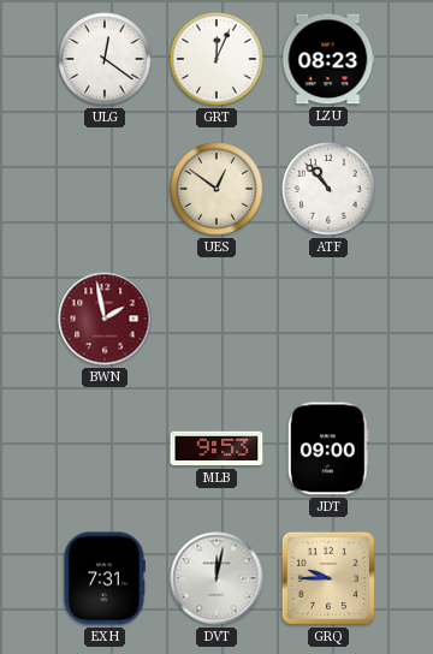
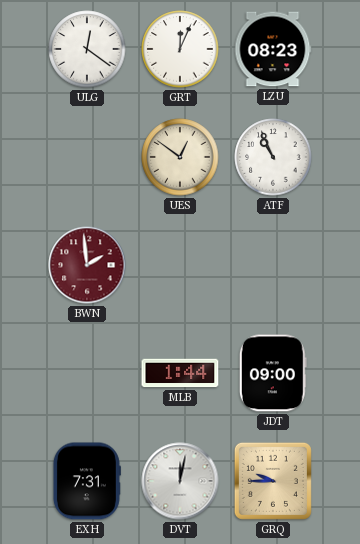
ATF: 10:53 -> 10:56
BWN: 1:58 -> 1:59
MLB: 9:53 -> 1:44
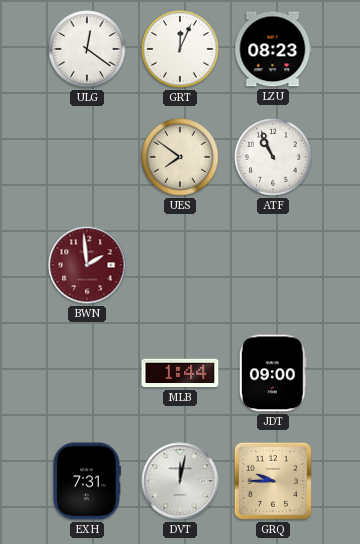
UES: 12:51 -> 7:51
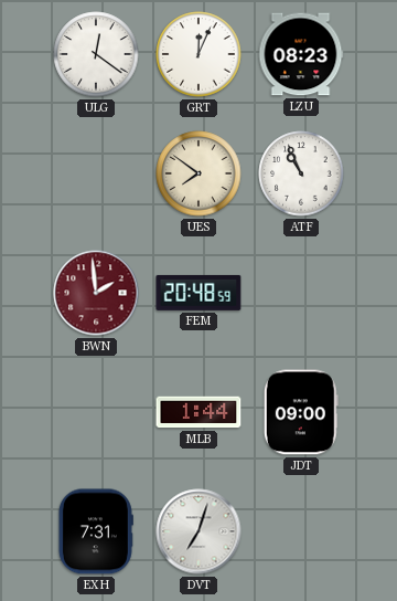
FEM: none -> 20:48
DVT: 12:02 -> 7:03
GRQ: 9:45 -> none
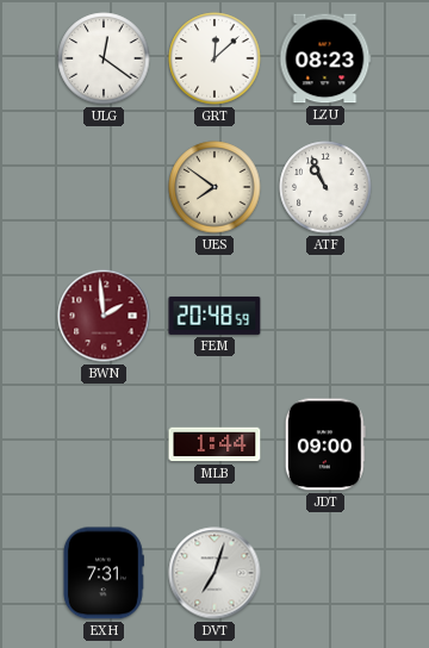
GRT: 12:04 -> 12:08
